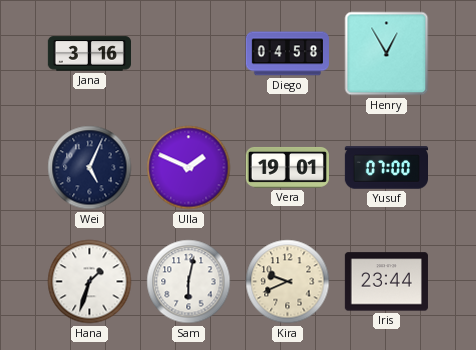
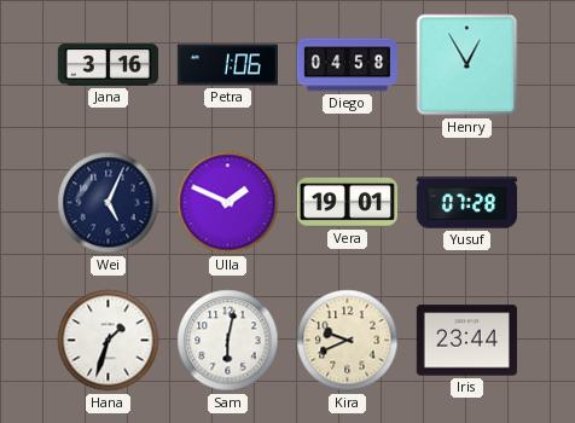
Petra: none -> 1:06
Yusuf: 07:00 -> 07:28
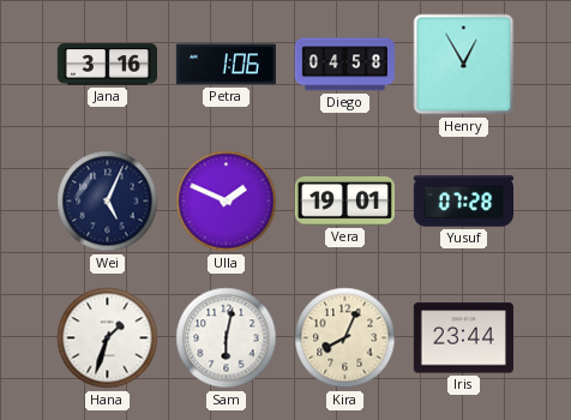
Kira: 9:41 -> 8:04
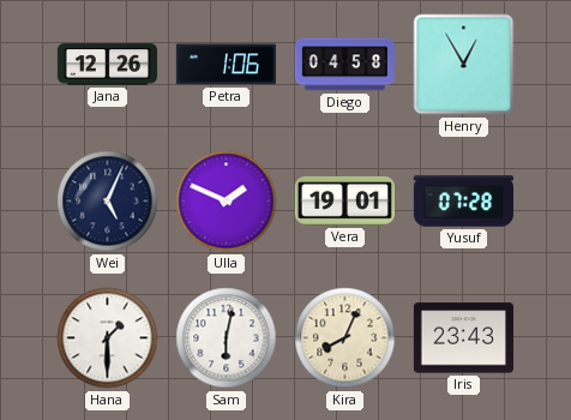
Jana: 3:16 -> 12:26
Hana: 1:33 -> 1:30
Iris: 23:44 -> 23:43
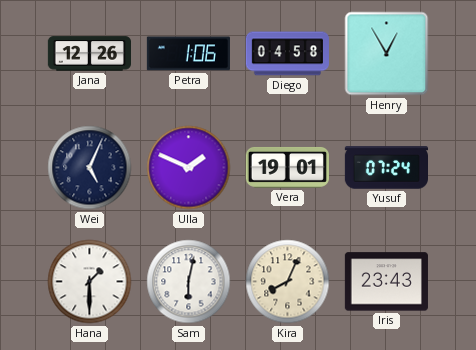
Yusuf: 07:28 -> 07:24
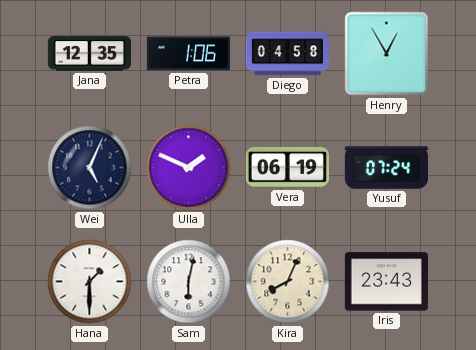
Jana: 12:26 -> 12:35
Vera: 19:01 -> 06:19
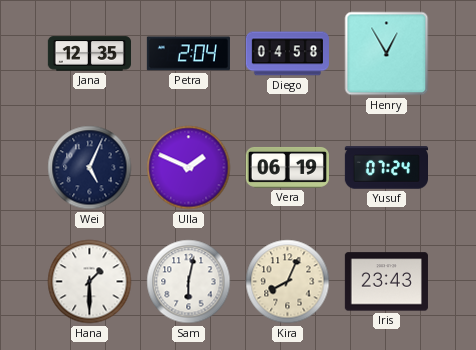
Petra: 1:06 -> 2:04
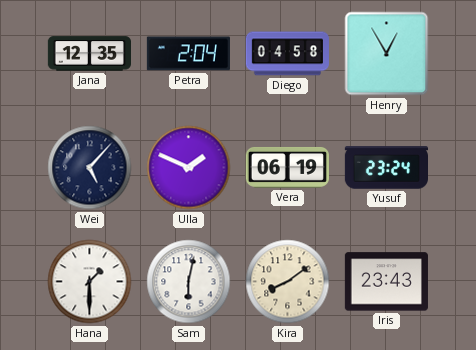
Wei: 5:04 -> 5:07
Yusuf: 07:24 -> 23:24
Kira: 8:04 -> 8:09
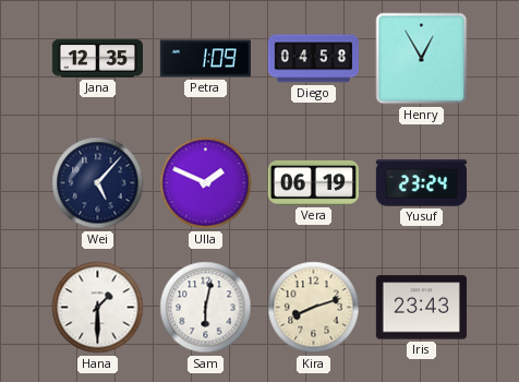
Petra: 2:04 -> 1:09
Kira: 8:09 -> 8:12
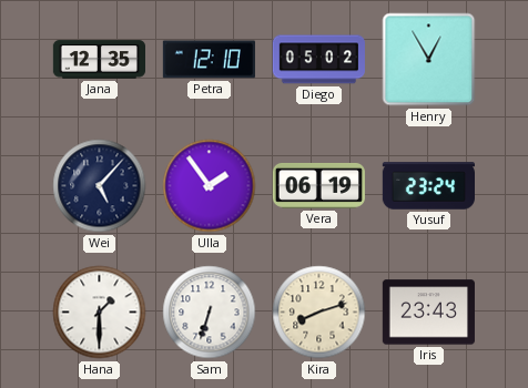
Petra: 1:09 -> 12:10
Diego: 04:58 -> 05:02
Ulla: 1:49 -> 1:54
Sam: 6:02 -> 6:33
